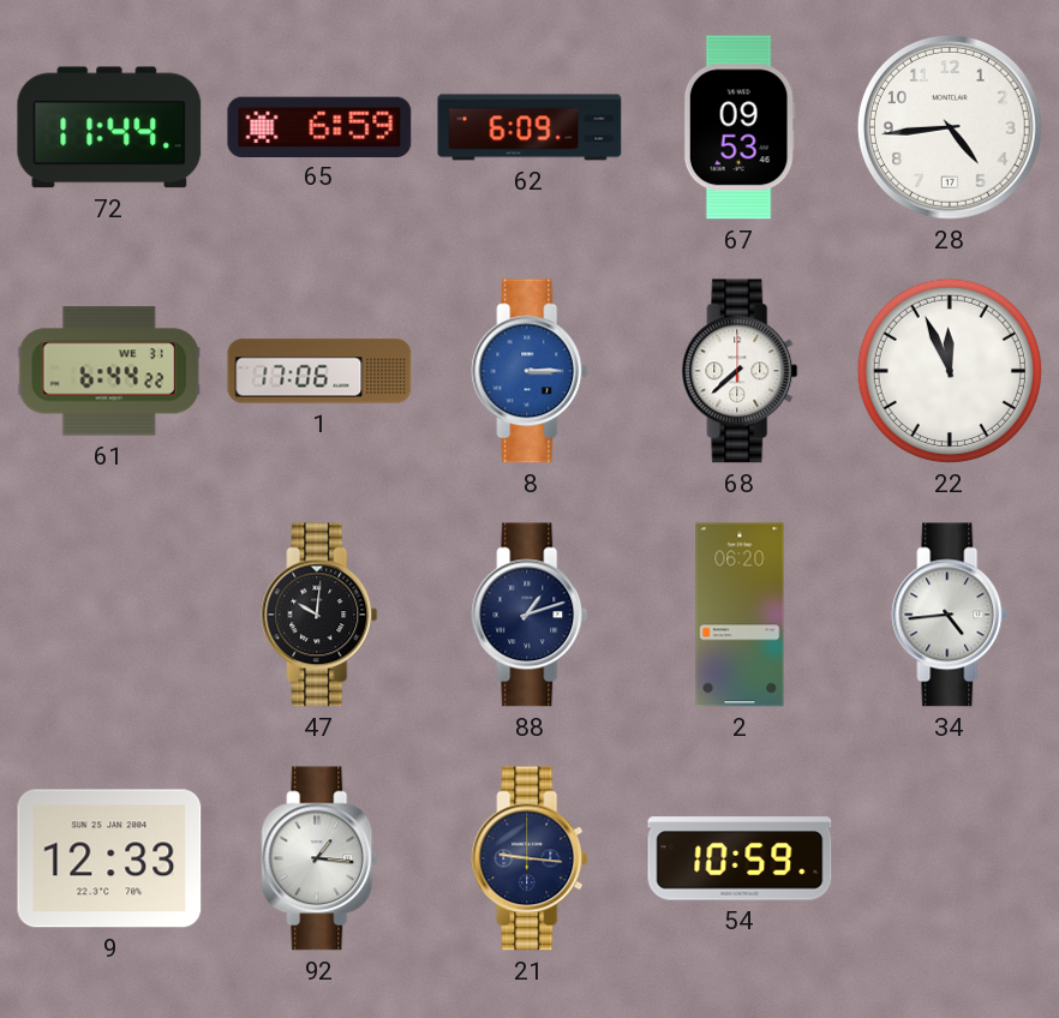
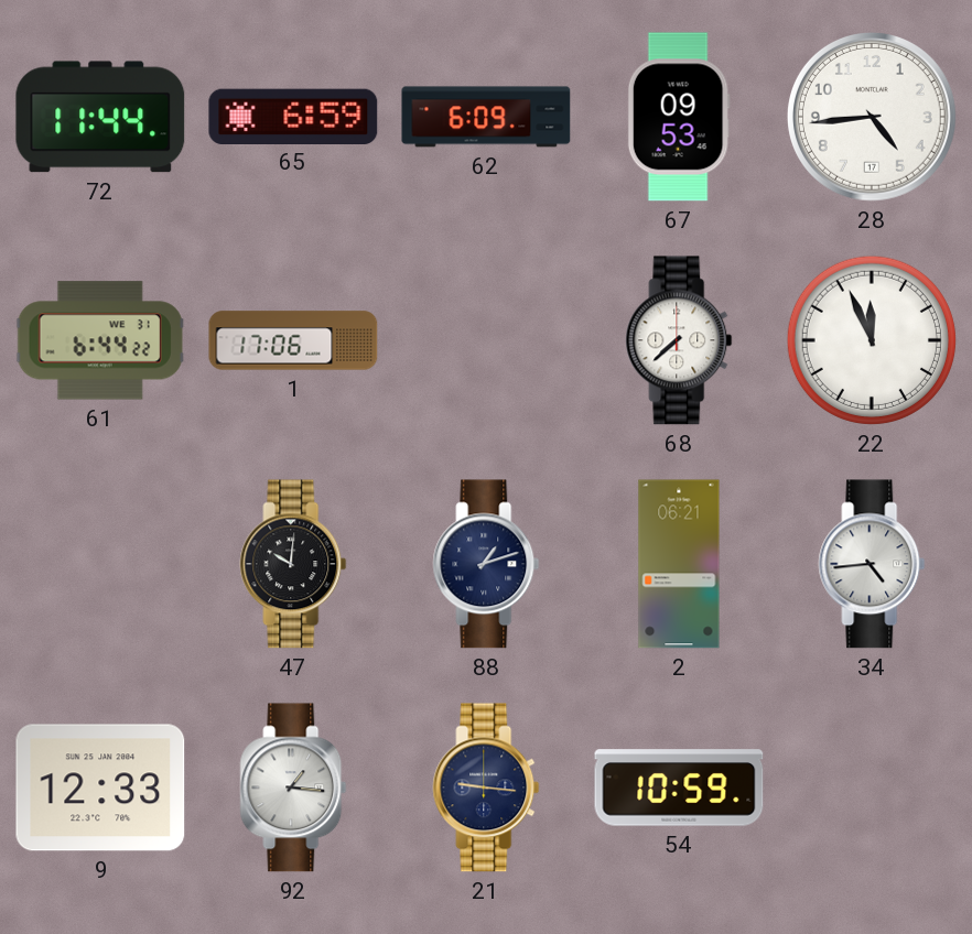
8: 3:15 -> none
2: 06:20 -> 06:21
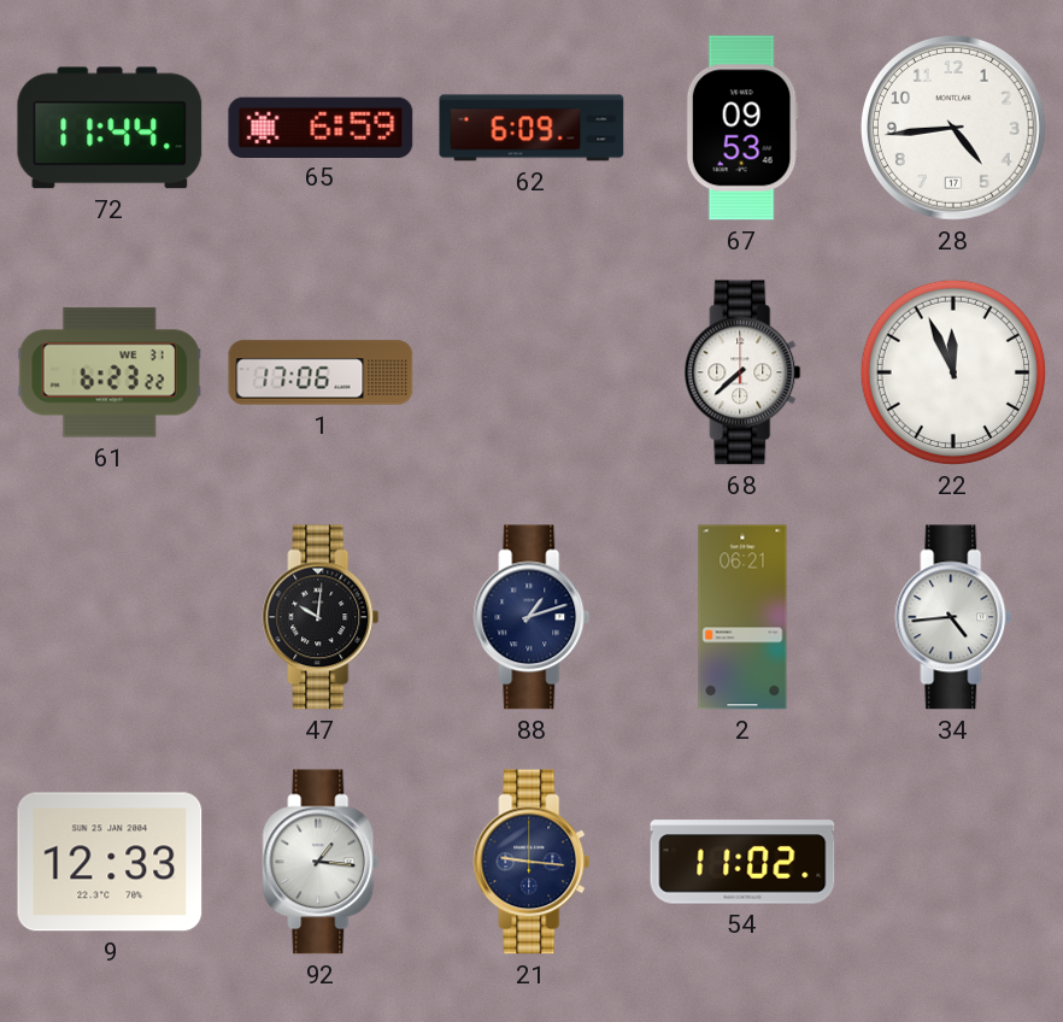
61: 6:44 -> 6:23
54: 10:59 -> 11:02
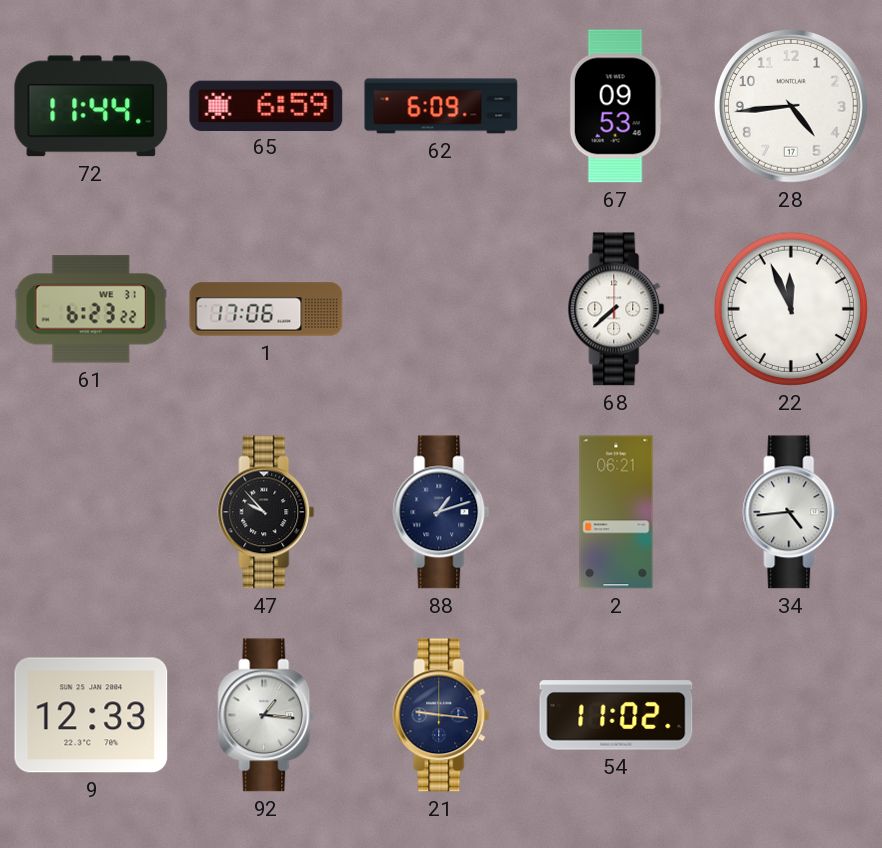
47: 10:01 -> 9:53
